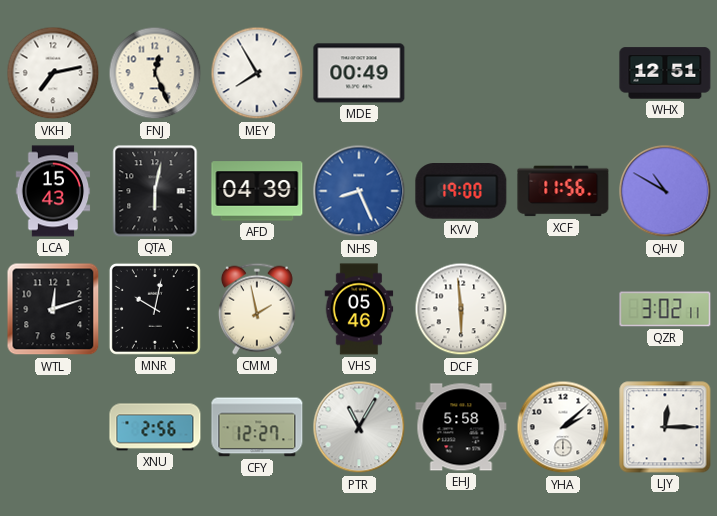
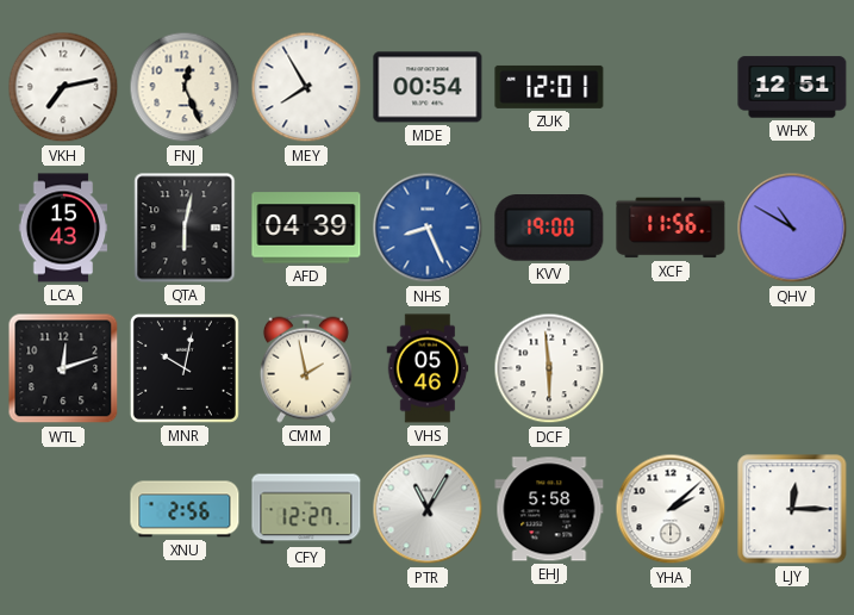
MDE: 00:49 -> 00:54
ZUK: none -> 12:01
QZR: 3:02 -> none
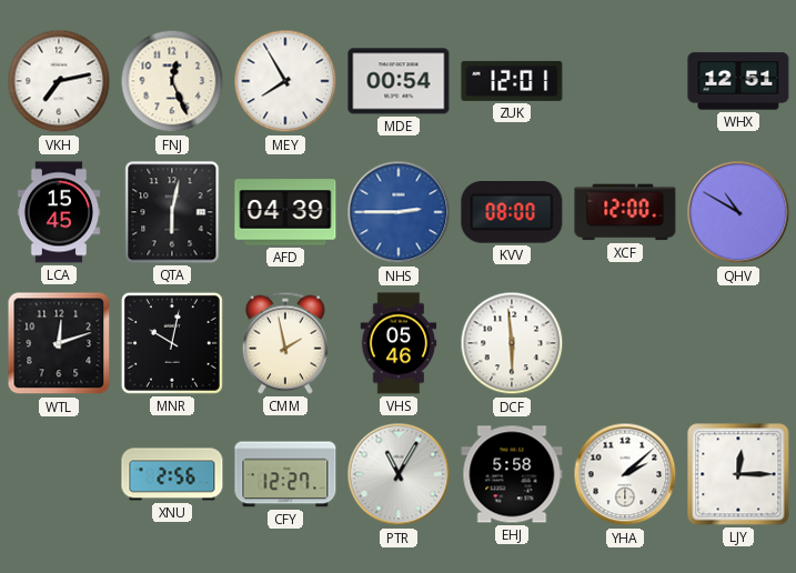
LCA: 15:43 -> 15:45
NHS: 8:26 -> 2:45
KVV: 19:00 -> 08:00
XCF: 11:56 -> 12:00
